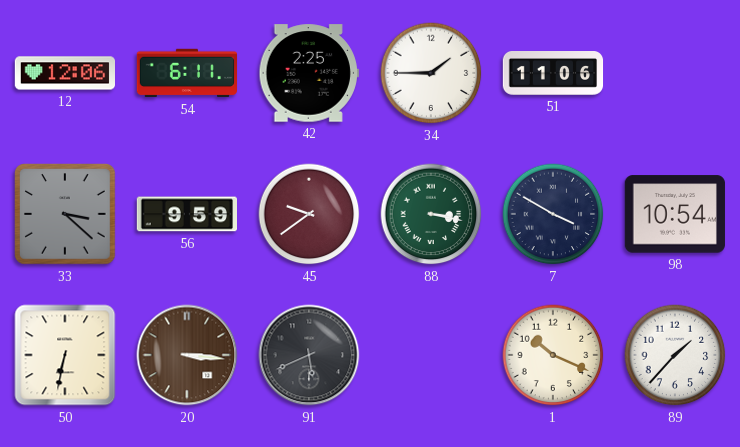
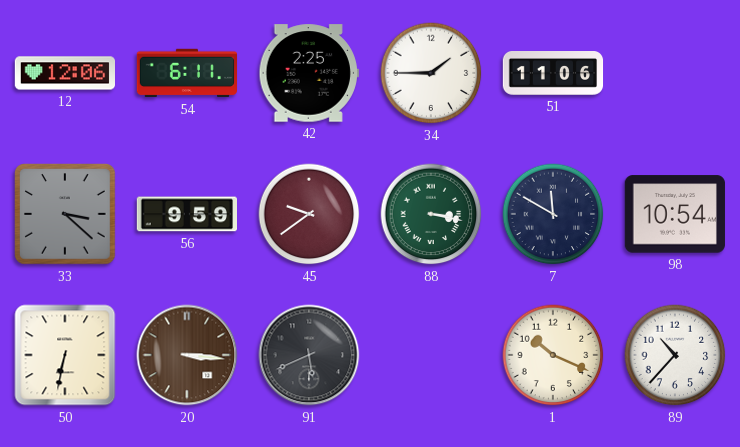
7: 3:50 -> 11:50
89: 1:37 -> 10:37
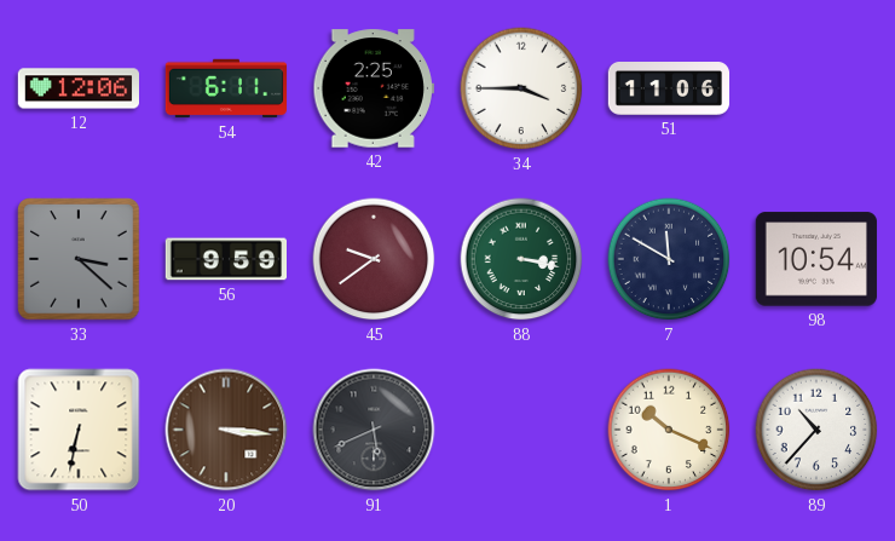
34: 1:45 -> 3:45
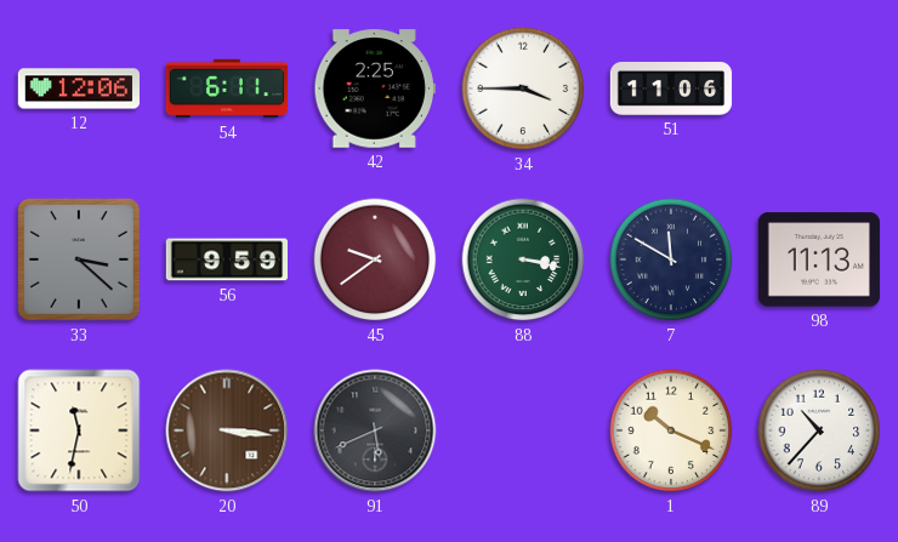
98: 10:54 -> 11:13
50: 6:32 -> 11:32
